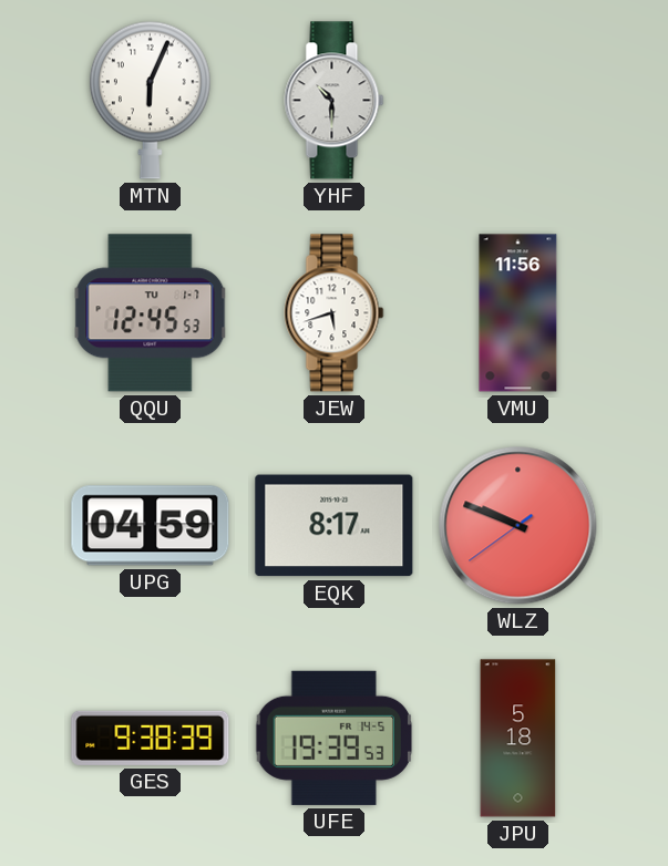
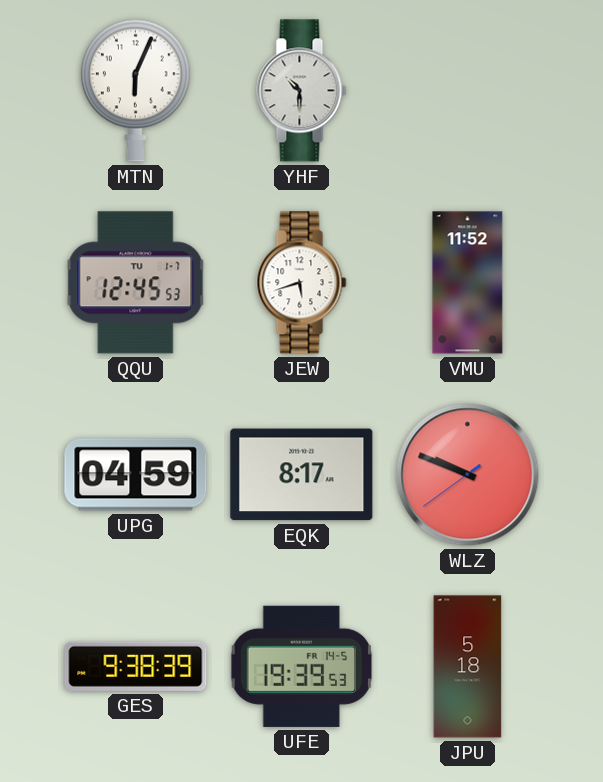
VMU: 11:56 -> 11:52
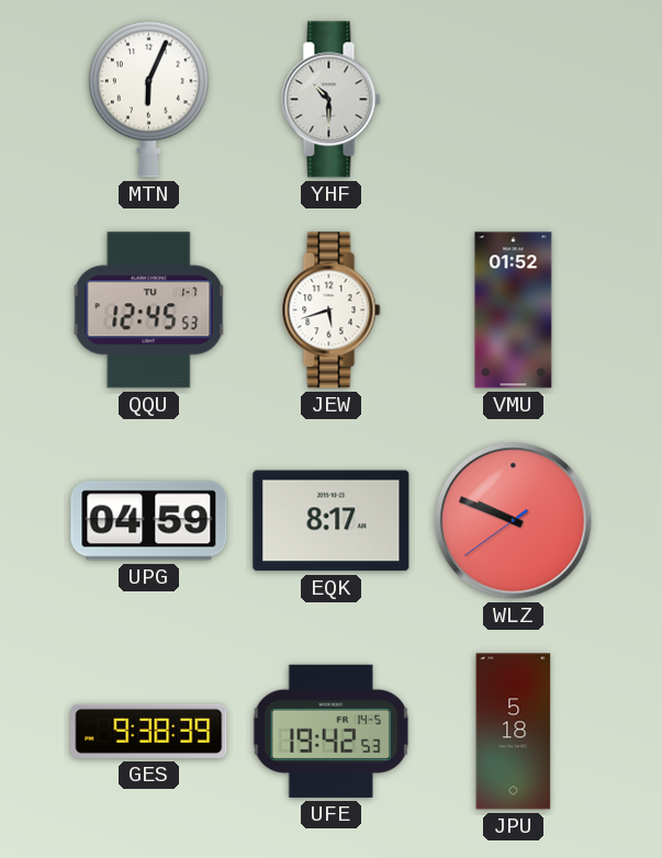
VMU: 11:52 -> 01:52
UFE: 19:39 -> 19:42
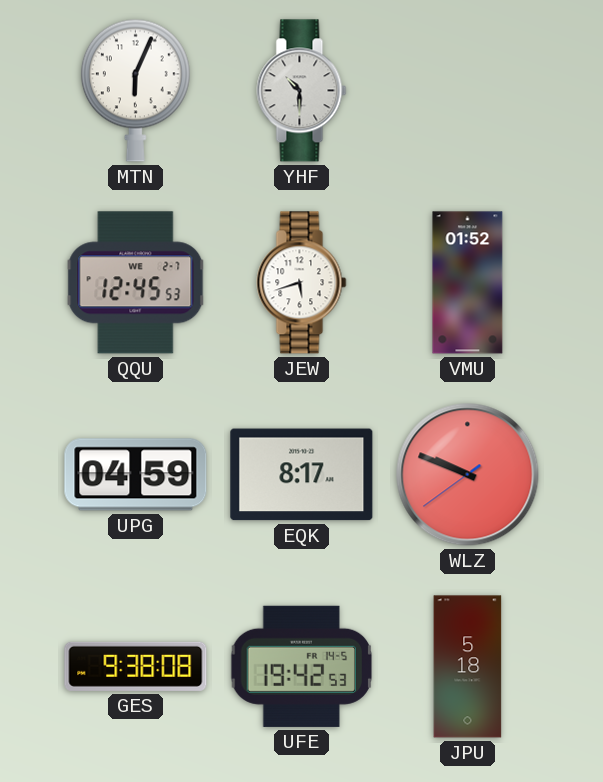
QQU date: TU 1-7 -> WE 2-7
GES: 9:38:39 -> 9:38:08
